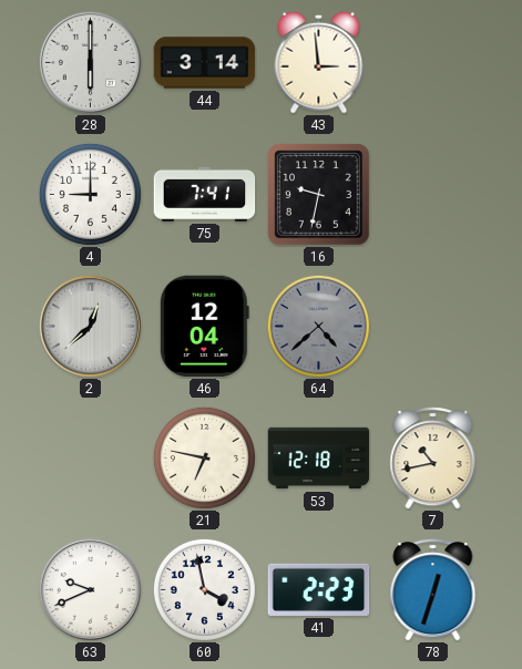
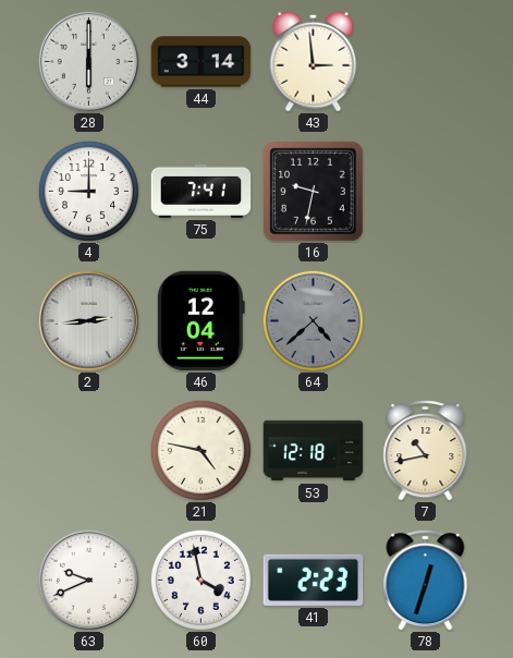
2: 12:38 -> 2:44
21: 6:47 -> 4:47
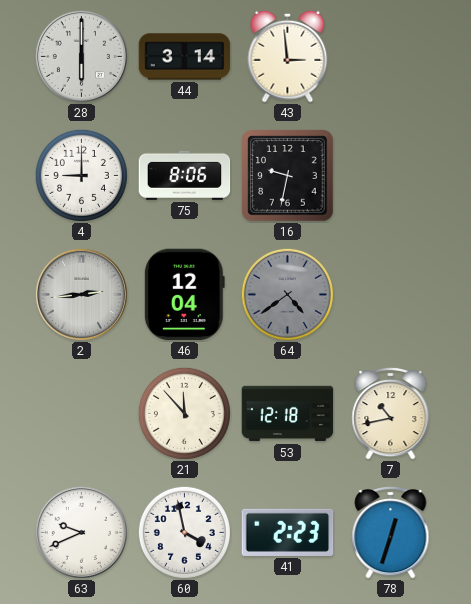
75: 7:41 -> 8:06
64: 4:38 -> 4:39
21: 4:47 -> 11:53
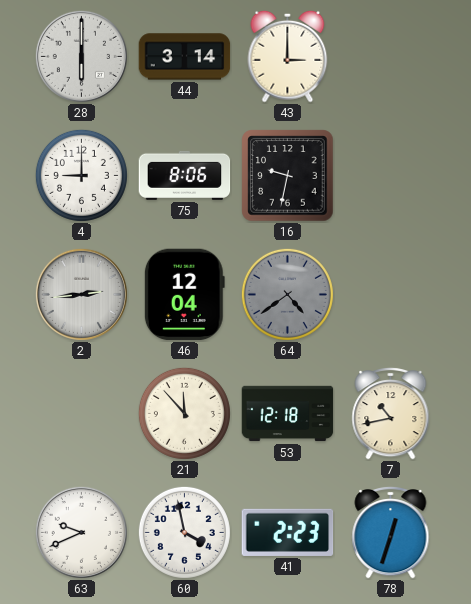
43: 2:59 -> 3:00
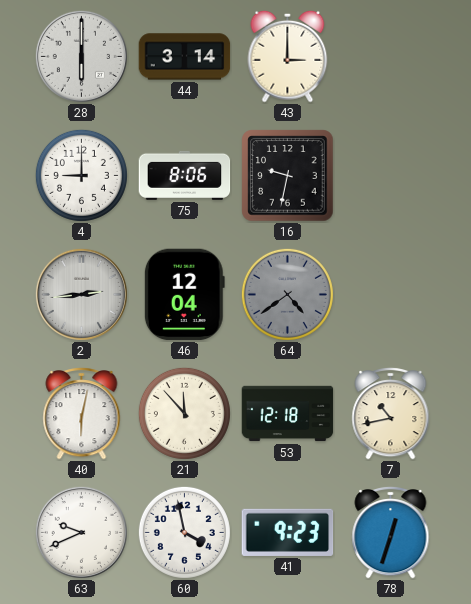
40: none -> 6:02
41: 2:23 -> 9:23
